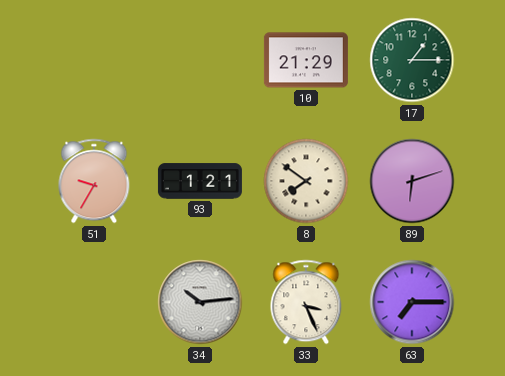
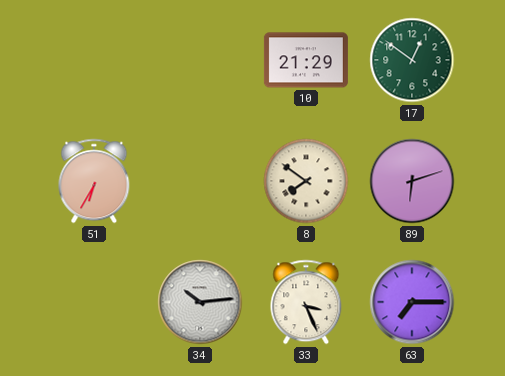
17: 1:15 -> 12:51
51: 9:35 -> 6:35
93: 1:21 -> none
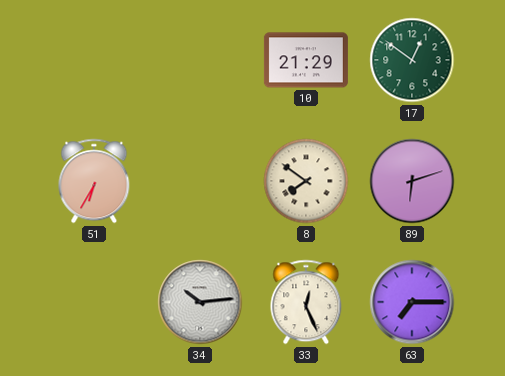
33: 3:26 -> 12:26
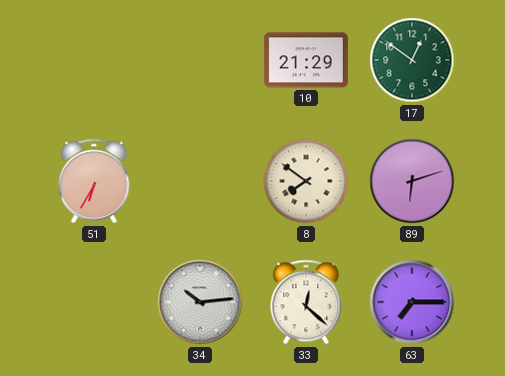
33: 12:26 -> 12:22
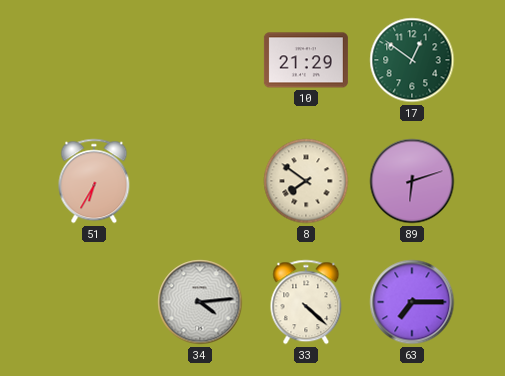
34: 10:14 -> 4:14
33: 12:22 -> 4:22
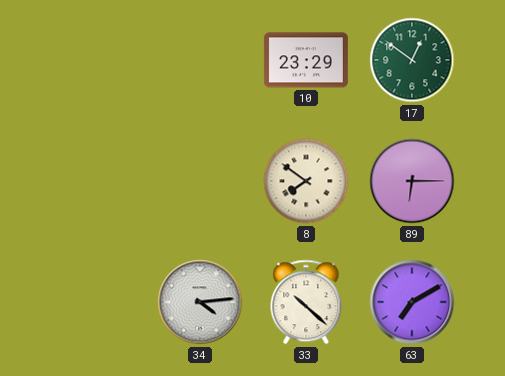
10: 21:29 -> 23:29
51: 6:35 -> none
89: 6:12 -> 6:15
33: 4:22 -> 10:22
63: 7:15 -> 7:10
